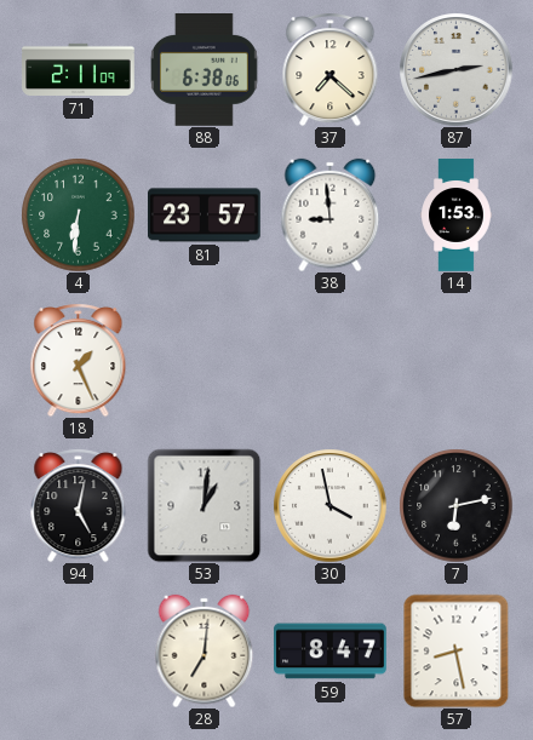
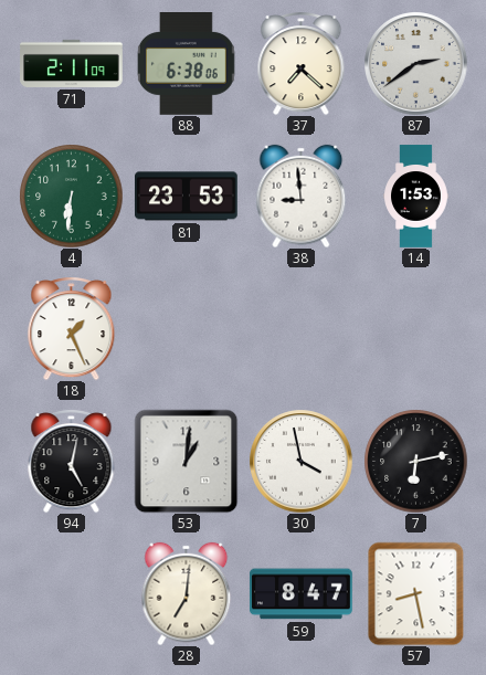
87: 2:43 -> 2:39
81: 23:57 -> 23:53
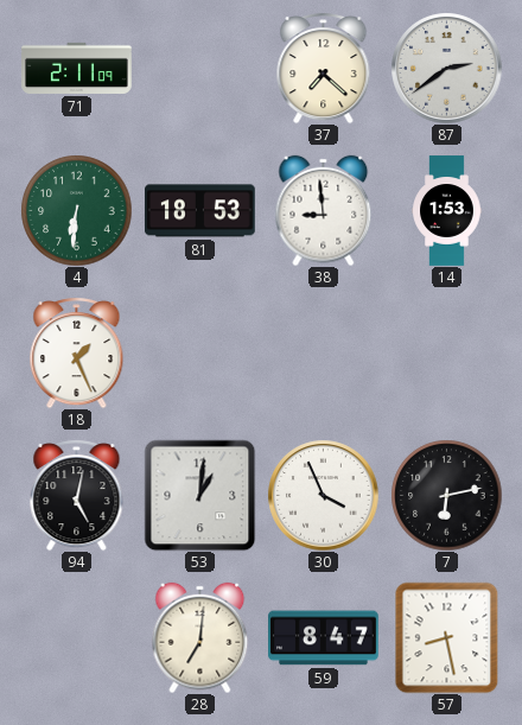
88: 6:38 -> none
81: 23:53 -> 18:53
30: 3:58 -> 3:56
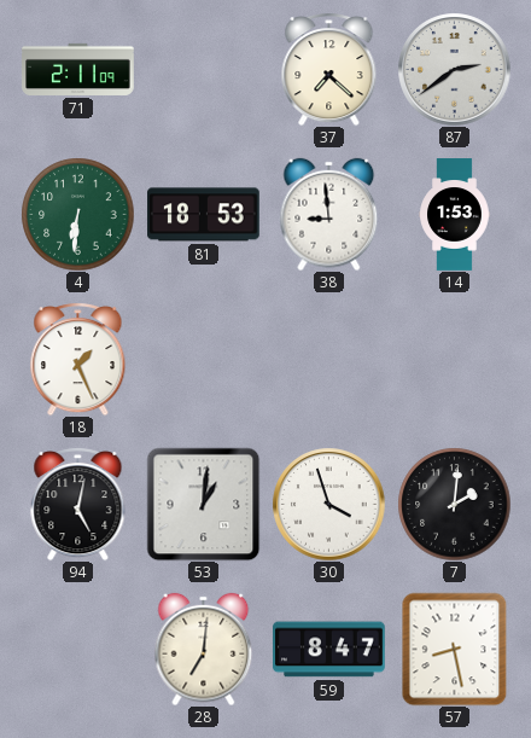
30: 3:56 -> 3:57
7: 6:13 -> 2:01
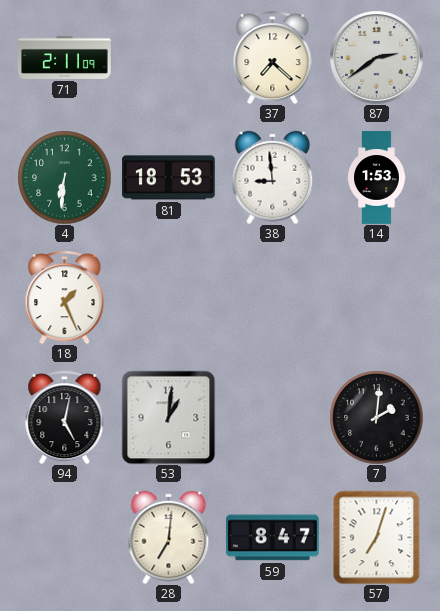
30: 3:57 -> none
57: 8:28 -> 7:03
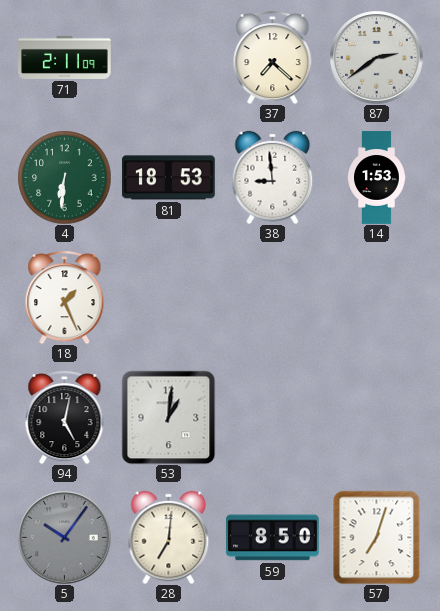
7: 2:01 -> none
5: none -> 10:06
59: 8:47 -> 8:50
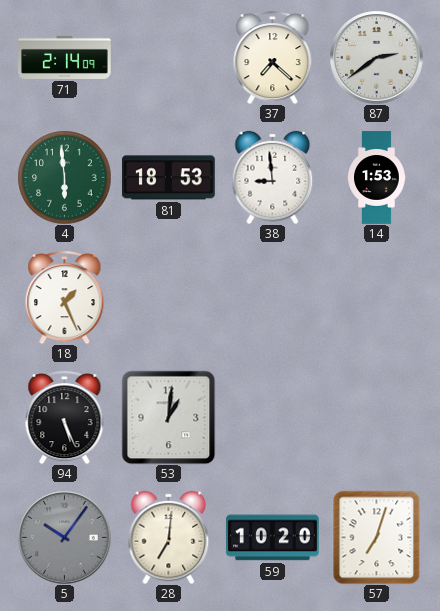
71: 2:11 -> 2:14
4: 6:31 -> 5:59
94: 5:02 -> 5:26
59: 8:50 -> 10:20
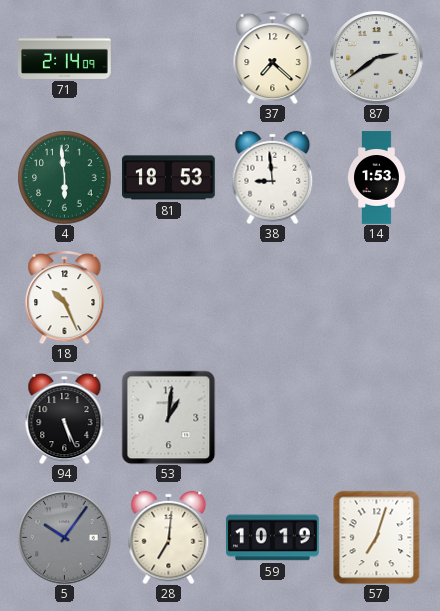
18: 1:26 -> 10:26
59: 10:20 -> 10:19
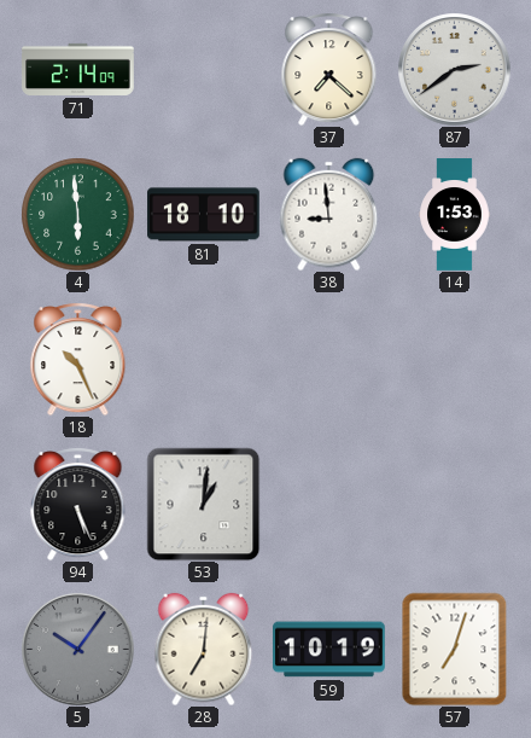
81: 18:53 -> 18:10
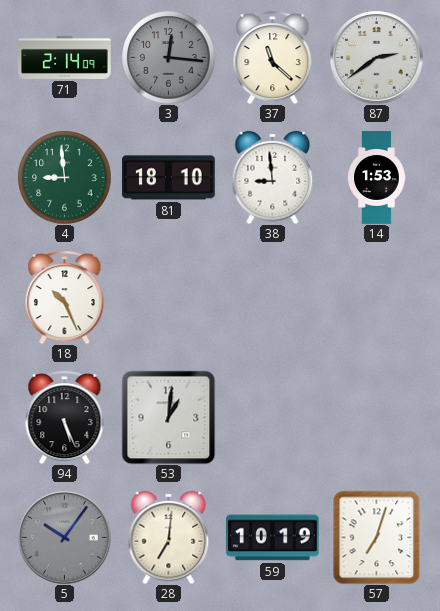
3: none -> 12:16
37: 7:22 -> 11:22
4: 5:59 -> 8:59
